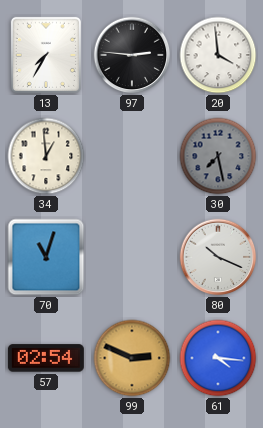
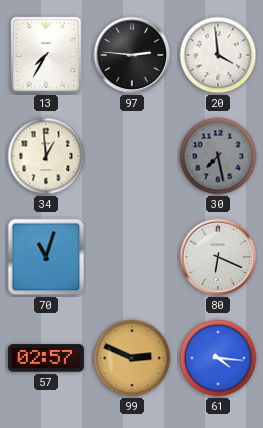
80: 10:19 -> 6:19
57: 02:54 -> 02:57
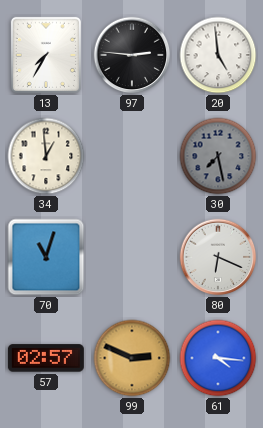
20: 3:59 -> 4:59
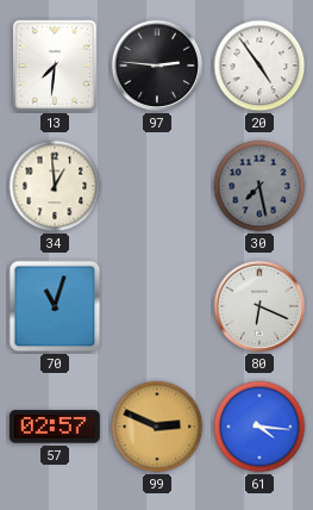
13: 7:35 -> 7:31
20: 4:59 -> 4:54
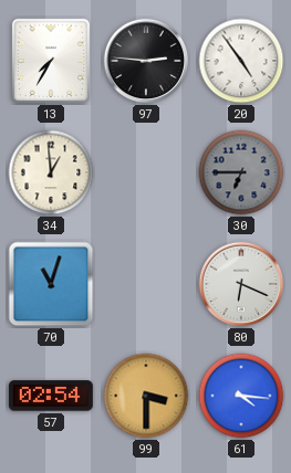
13: 7:31 -> 7:35
30: 7:28 -> 6:45
57: 02:57 -> 02:54
99: 2:49 -> 3:30
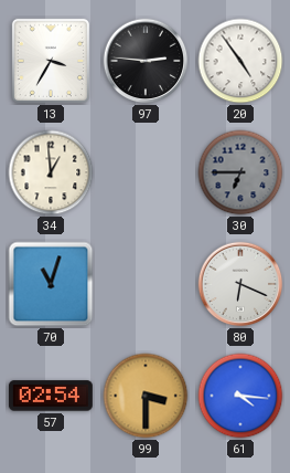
13: 7:35 -> 3:35
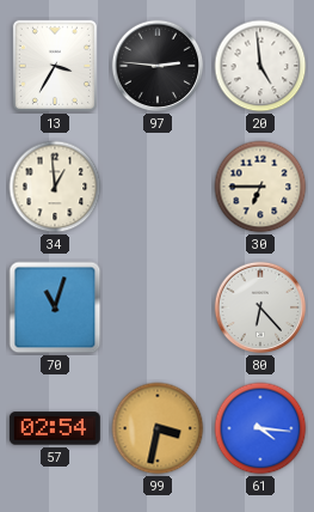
20: 4:54 -> 4:59
30 dial: grey -> cream
80: 6:19 -> 6:23
99: 3:30 -> 3:32
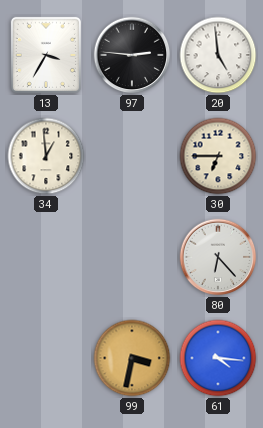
70: 11:03 -> none
57: 02:54 -> none
